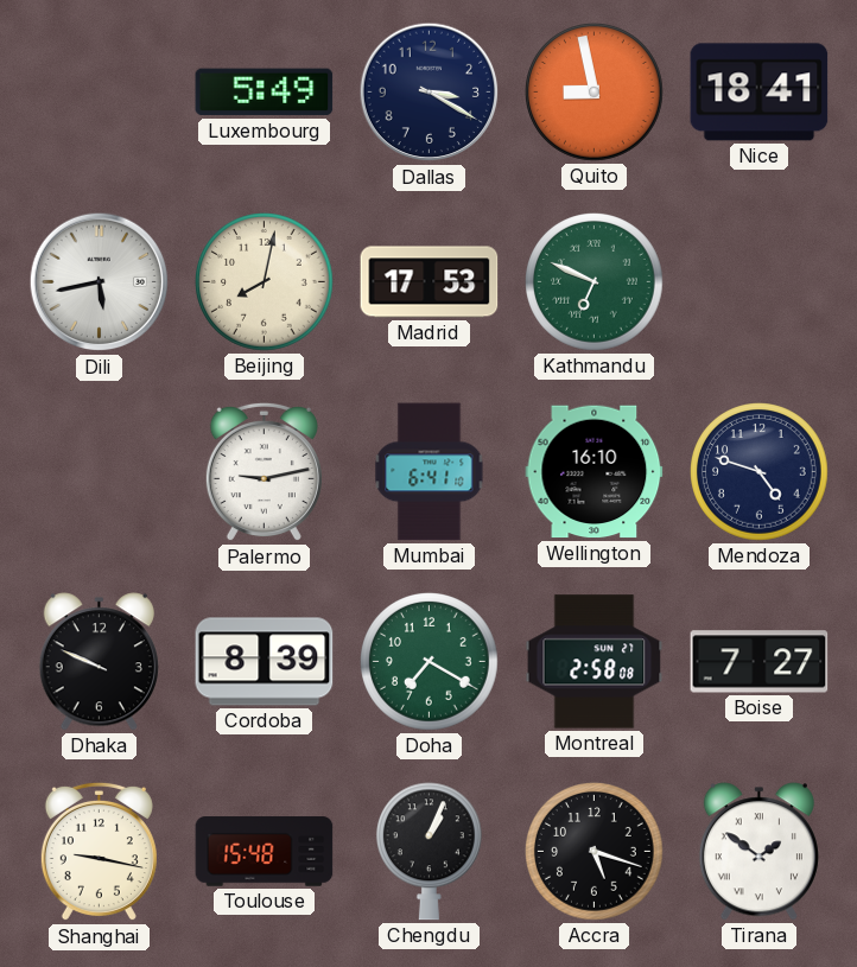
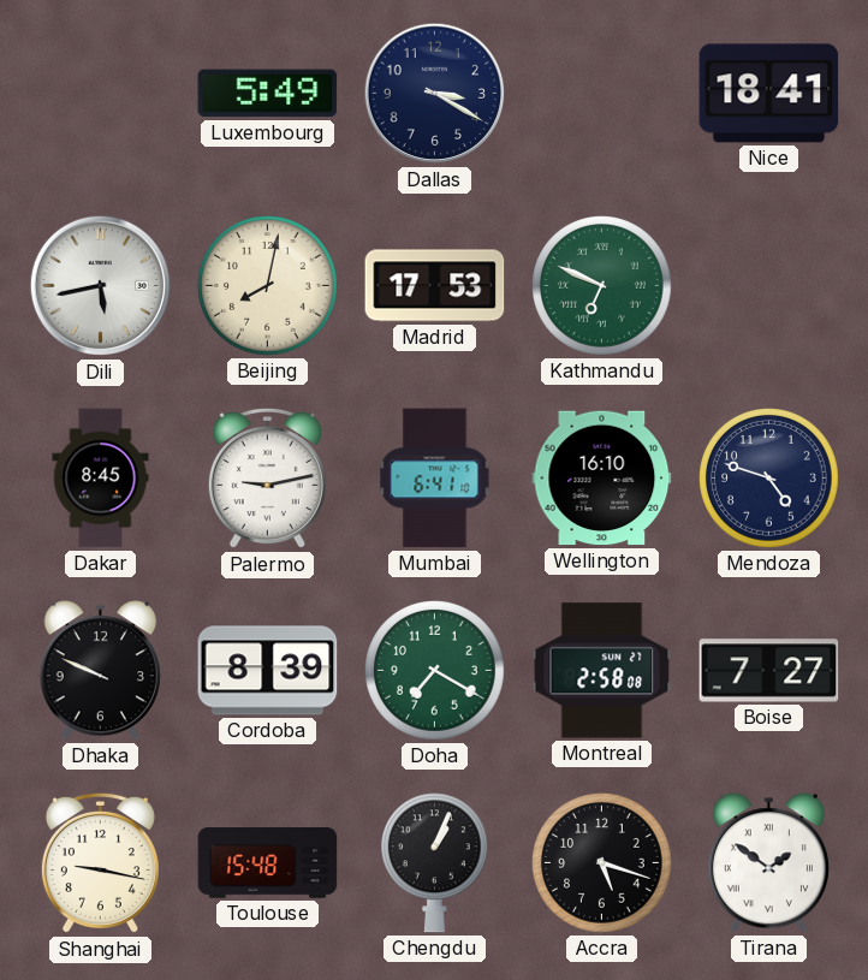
Quito: 8:58 -> none
Dakar: none -> 8:45
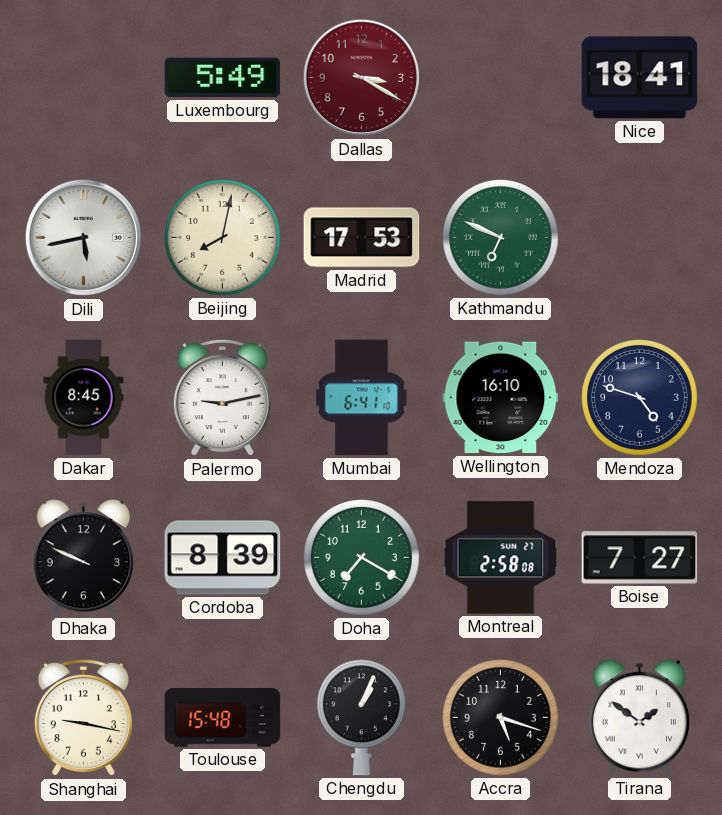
Dallas dial: navy -> burgundy
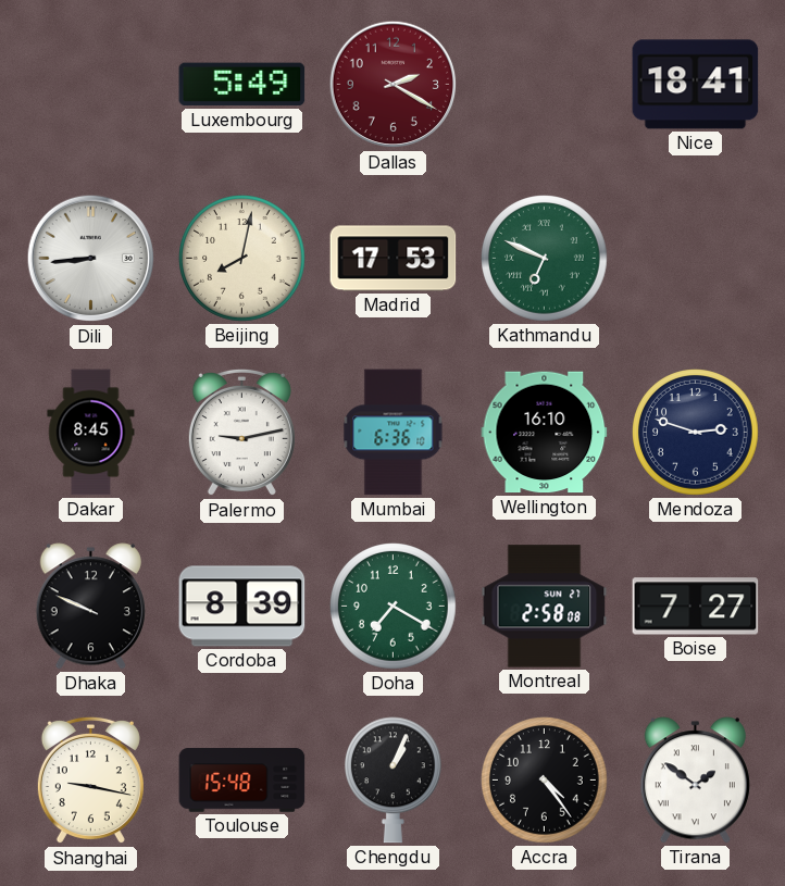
Dallas: 3:20 -> 2:20
Dili: 5:43 -> 8:44
Mumbai: 6:41 -> 6:36
Mendoza: 4:48 -> 2:48
Accra: 5:18 -> 4:24
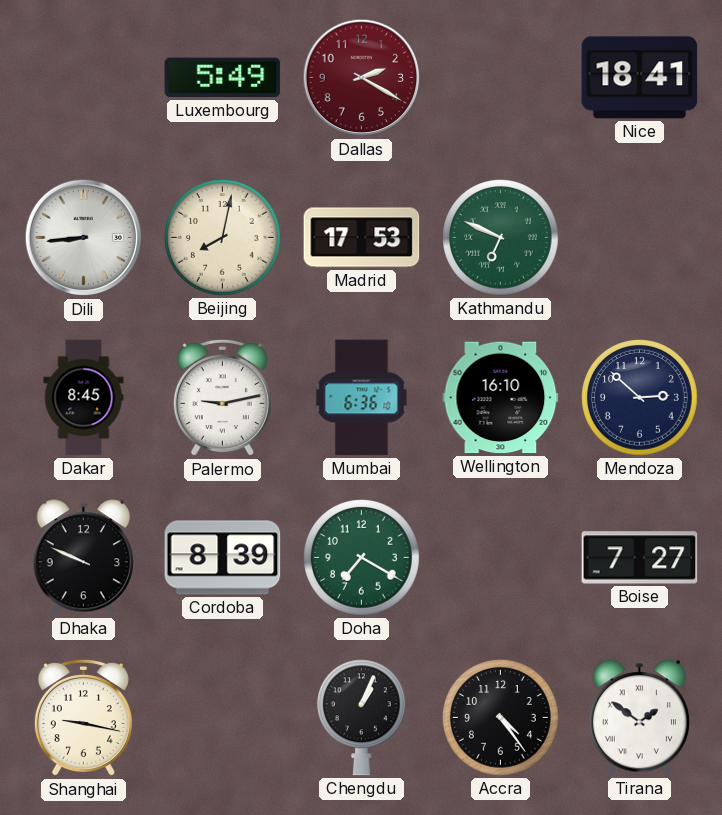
Mendoza: 2:48 -> 2:52
Montreal: 2:58 -> none
Toulouse: 15:48 -> none
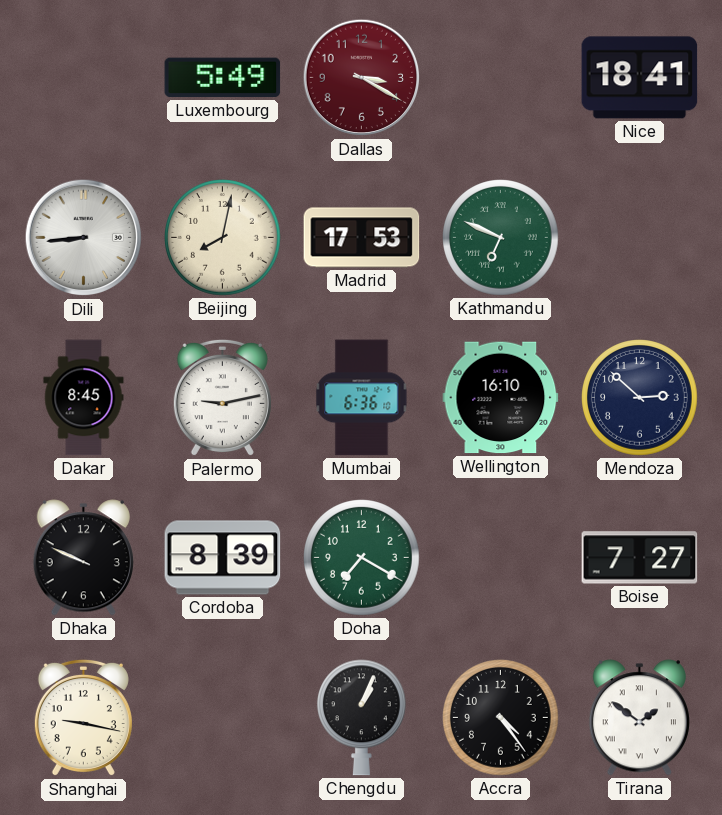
Dallas: 2:20 -> 3:20
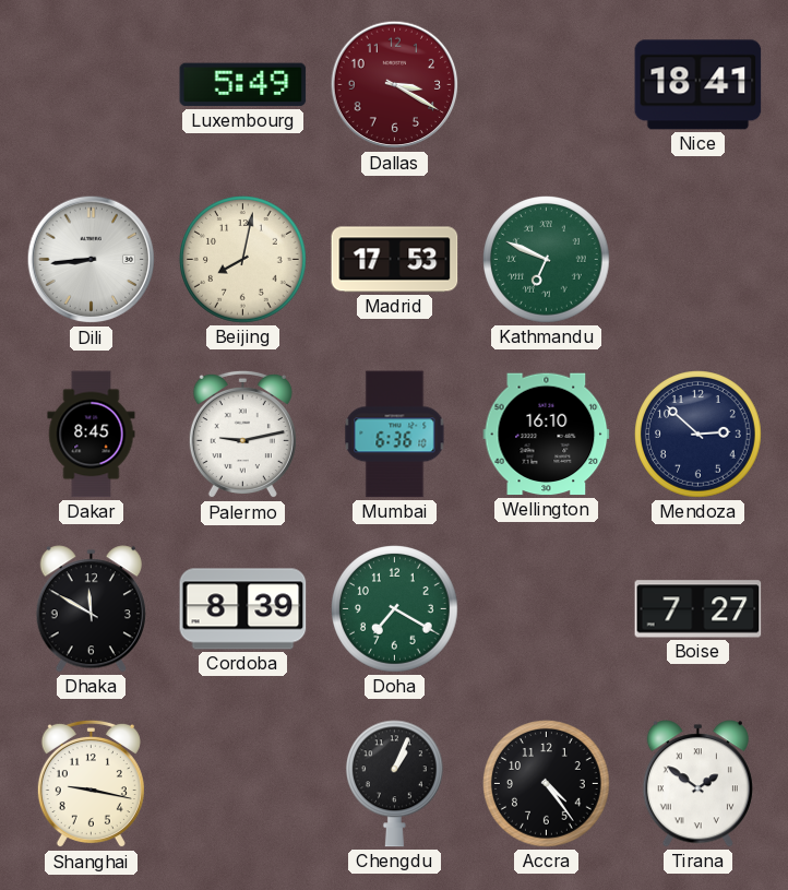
Dhaka: 9:49 -> 11:50
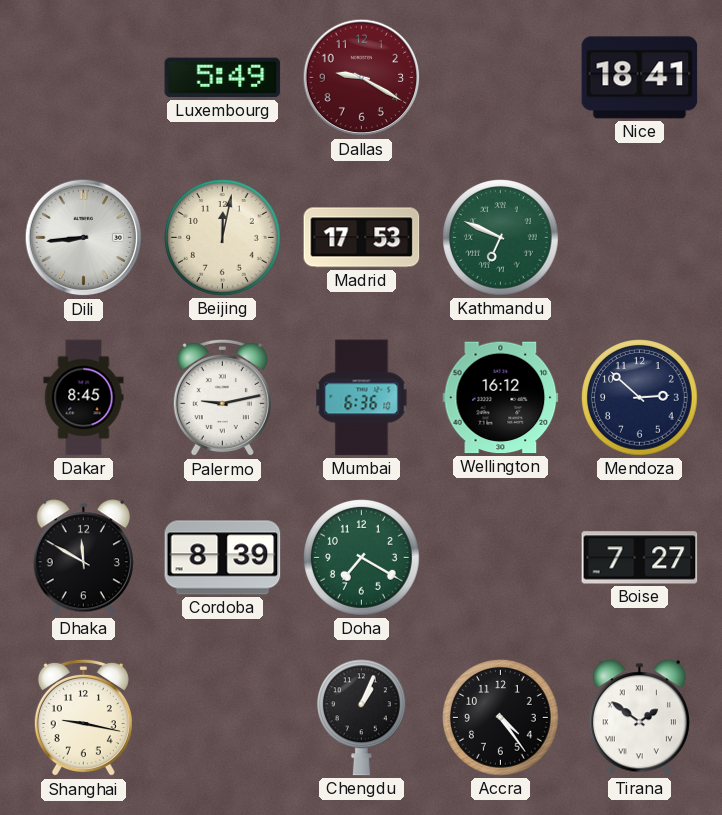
Dallas: 3:20 -> 9:20
Beijing: 8:02 -> 12:02
Wellington: 16:10 -> 16:12
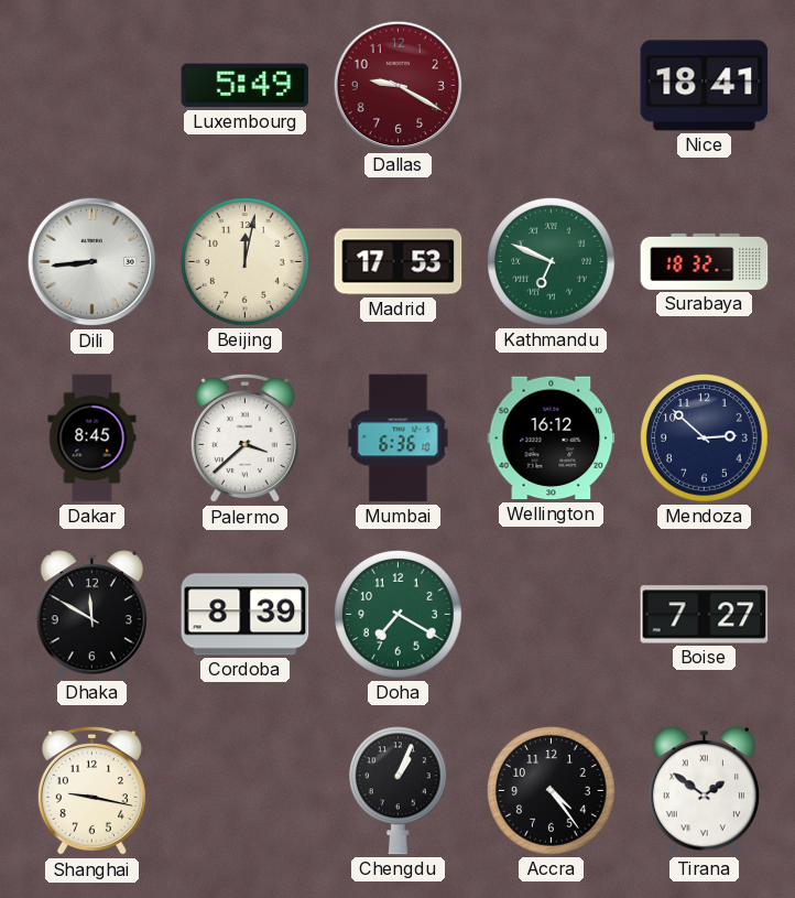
Surabaya: none -> 18:32
Palermo: 9:13 -> 3:38
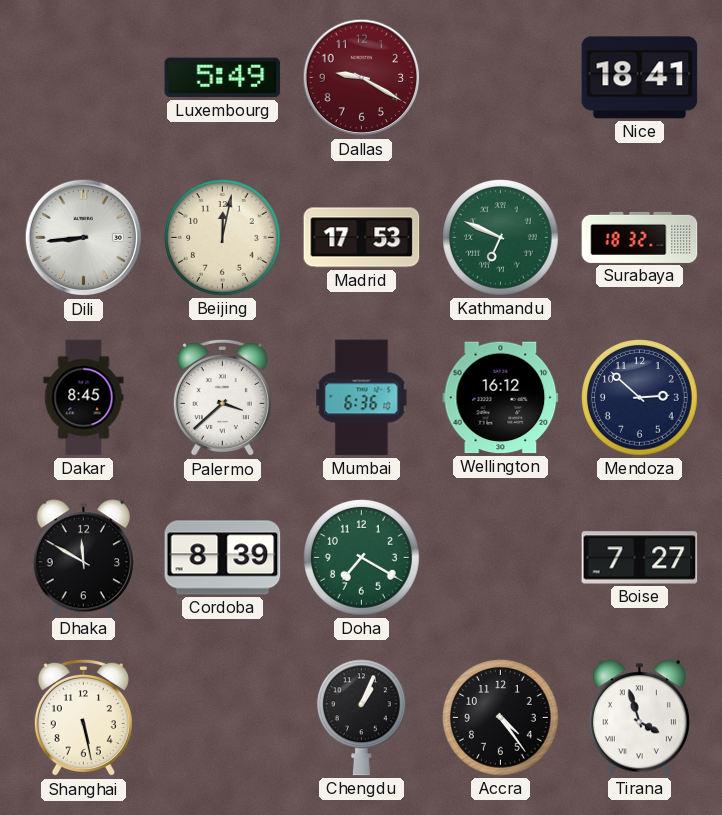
Shanghai: 9:17 -> 5:28
Tirana: 1:51 -> 3:57
